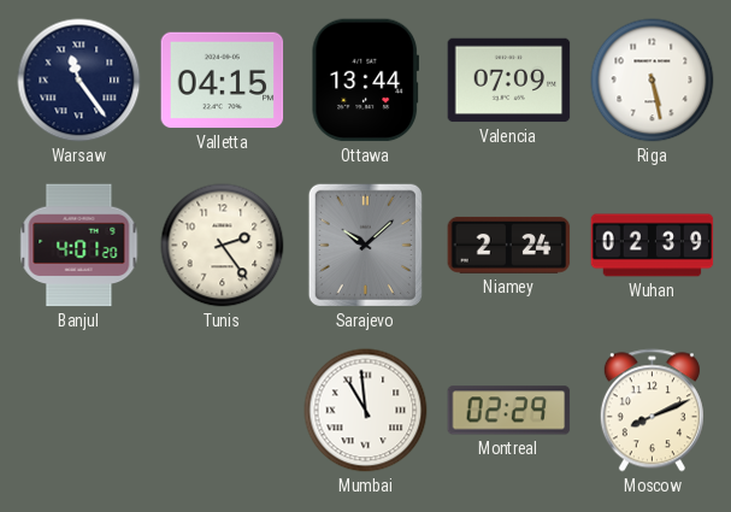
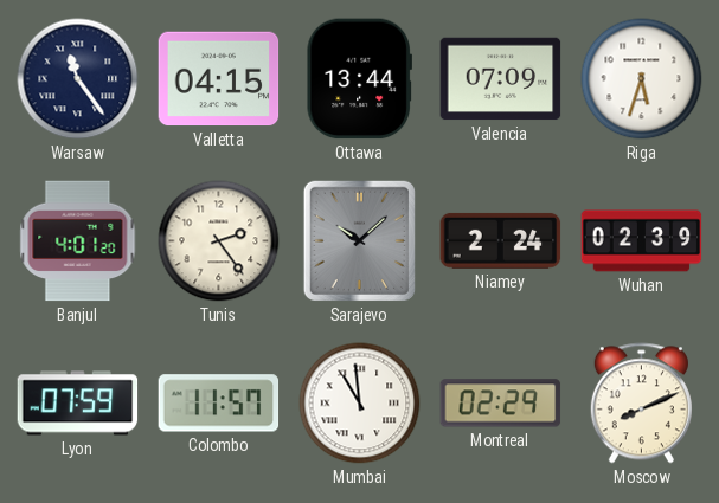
Riga: 5:28 -> 5:33
Lyon: none -> 07:59
Colombo: none -> 11:57
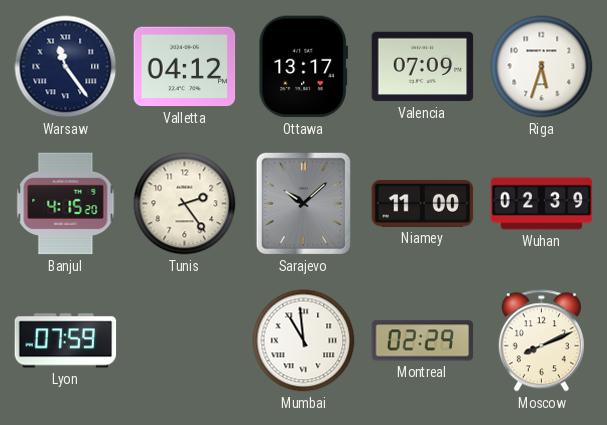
Valletta: 04:15 -> 04:12
Ottawa: 13:44 -> 13:17
Banjul: 4:01 -> 4:15
Niamey: 2:24 -> 11:00
Colombo: 11:57 -> none
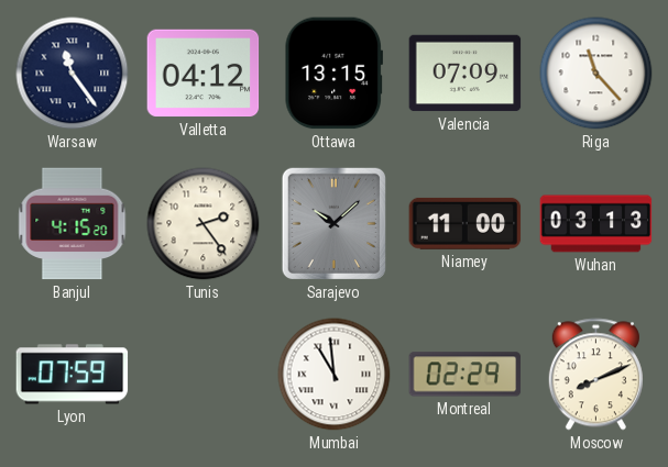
Ottawa: 13:17 -> 13:15
Riga: 5:33 -> 11:23
Wuhan: 02:39 -> 03:13
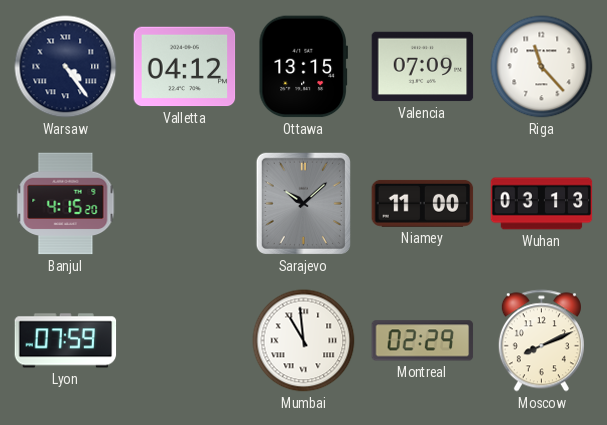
Warsaw: 11:24 -> 4:24
Tunis: 2:24 -> none
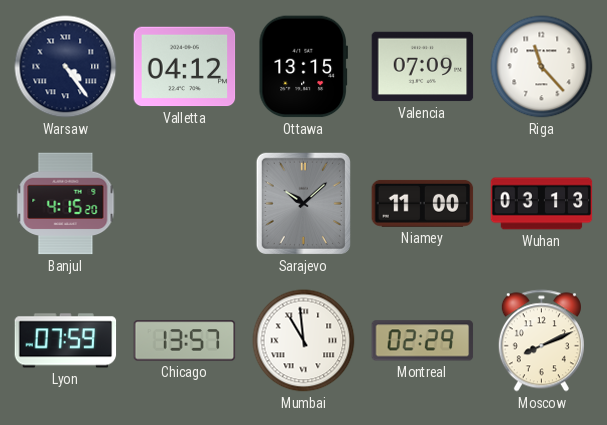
Chicago: none -> 13:57
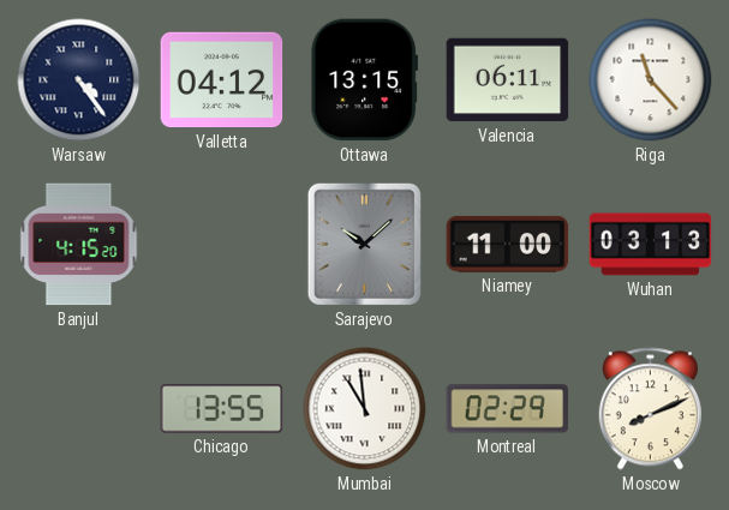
Valencia: 07:09 -> 06:11
Lyon: 07:59 -> none
Chicago: 13:57 -> 13:55
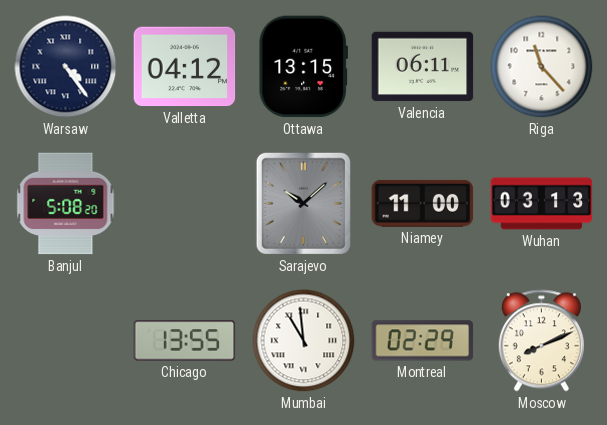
Banjul: 4:15 -> 5:08
